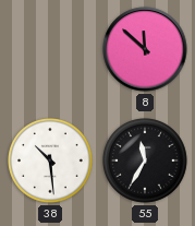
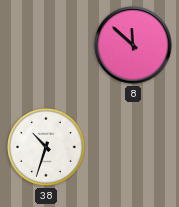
38: 10:29 -> 10:33
55: 11:35 -> none
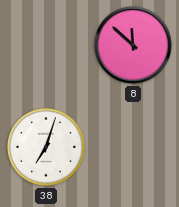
38: 10:33 -> 7:03
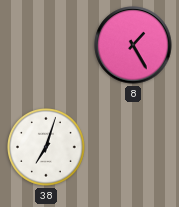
8: 11:52 -> 1:25
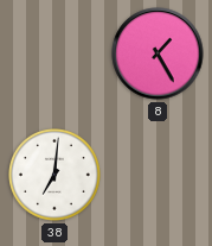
38: 7:03 -> 7:01
